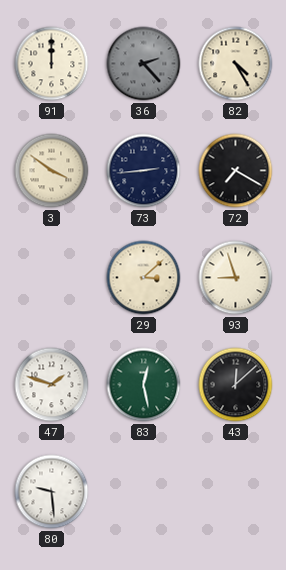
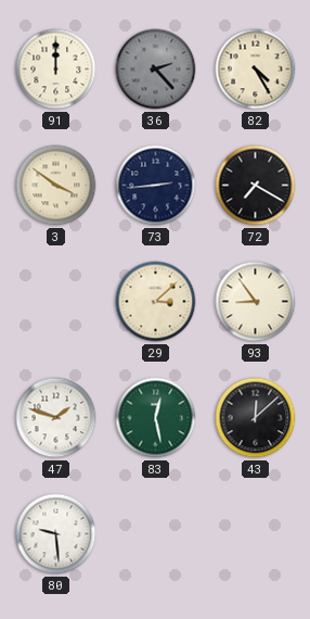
93: 8:57 -> 8:54
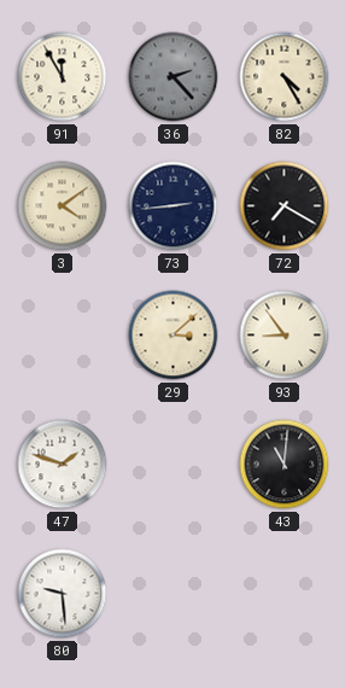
91: 12:00 -> 11:55
3: 3:51 -> 4:09
83: 12:28 -> none
43: 12:08 -> 11:01
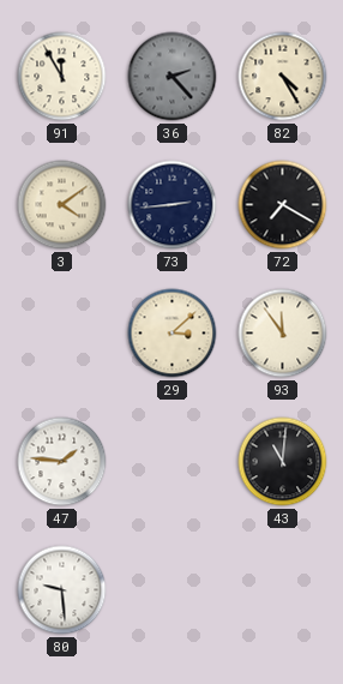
93: 8:54 -> 11:54
47: 1:48 -> 1:46
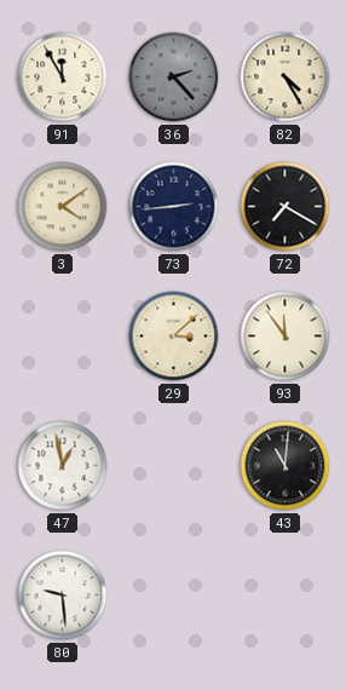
47: 1:46 -> 12:58
